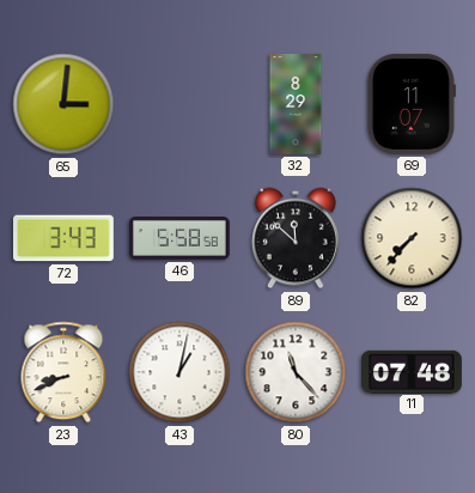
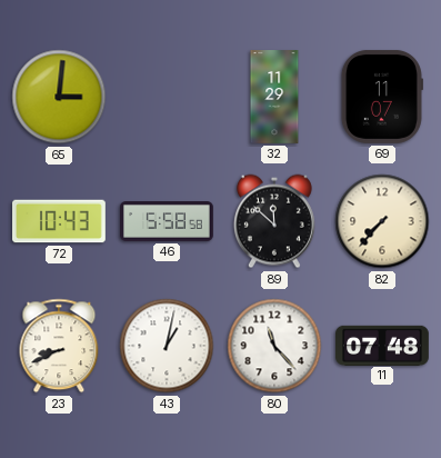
32: 8:29 -> 11:29
72: 3:43 -> 10:43
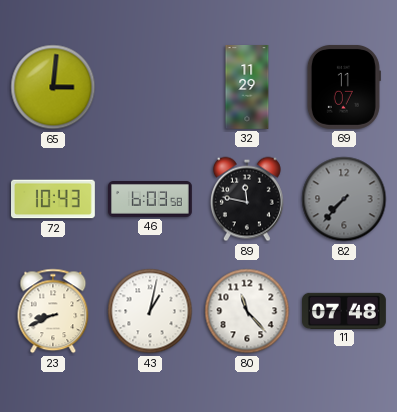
46: 5:58 -> 6:03
89: 11:52 -> 11:47
82 dial: cream -> grey
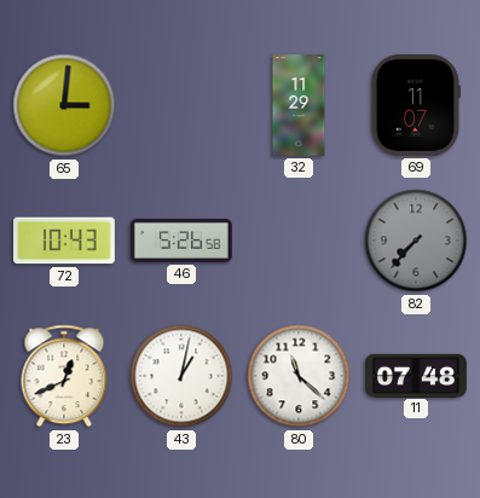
46: 6:03 -> 5:26
89: 11:47 -> none
23: 8:41 -> 12:41
80: 11:23 -> 11:22
